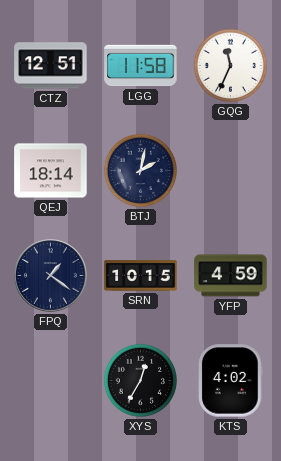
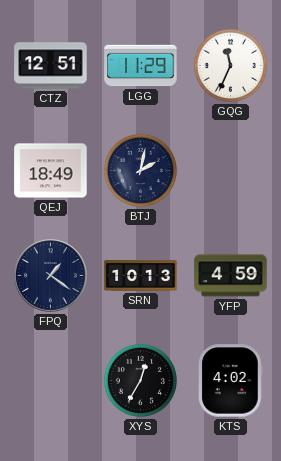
LGG: 11:58 -> 11:29
QEJ: 18:14 -> 18:49
SRN: 10:15 -> 10:13
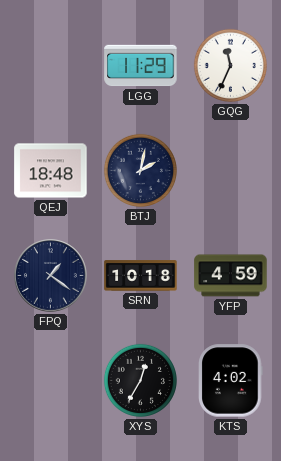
CTZ: 12:51 -> none
QEJ: 18:49 -> 18:48
SRN: 10:13 -> 10:18
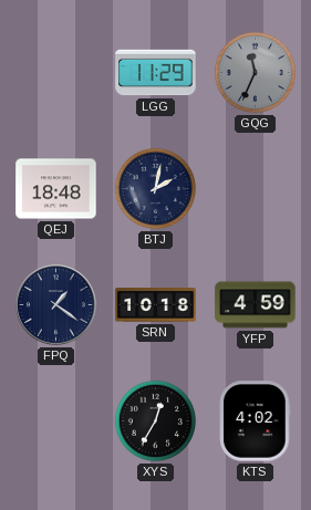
GQG dial: white -> grey
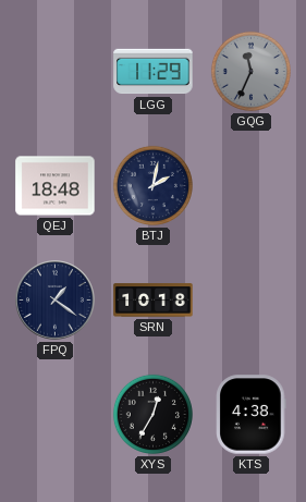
YFP: 4:59 -> none
KTS: 4:02 -> 4:38
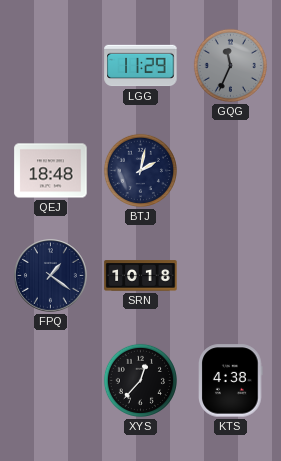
XYS: 12:35 -> 12:37
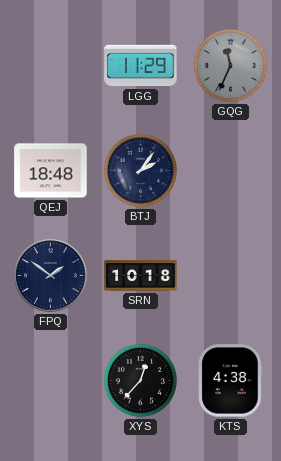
BTJ: 2:02 -> 2:06
FPQ: 1:21 -> 1:51
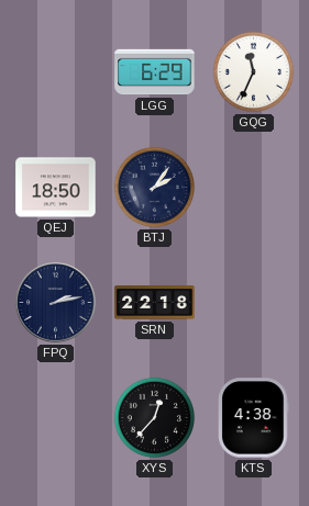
LGG: 11:29 -> 6:29
GQG dial: grey -> white
QEJ: 18:48 -> 18:50
FPQ: 1:51 -> 2:13
SRN: 10:18 -> 22:18
